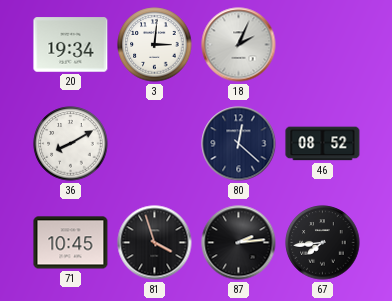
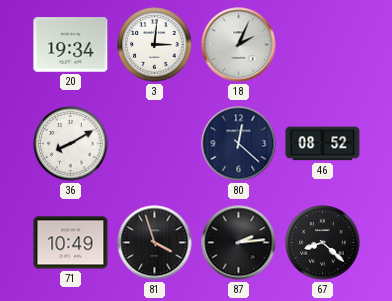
71: 10:45 -> 10:49
67: 7:44 -> 8:22
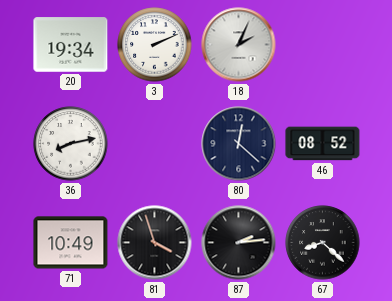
3: 3:01 -> 2:11
36: 8:10 -> 8:13
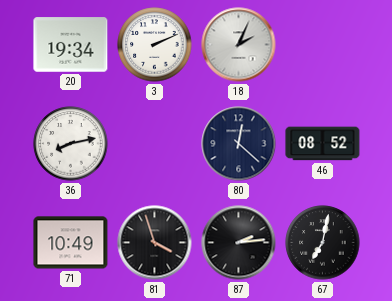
67: 8:22 -> 7:02
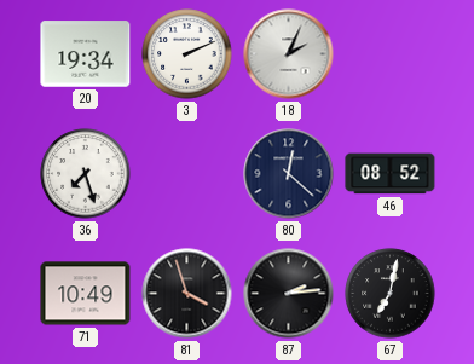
36: 8:13 -> 7:27
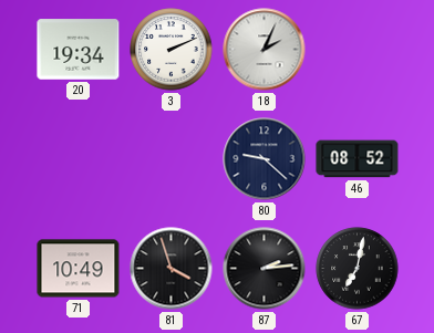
36: 7:27 -> none
80: 12:22 -> 9:22
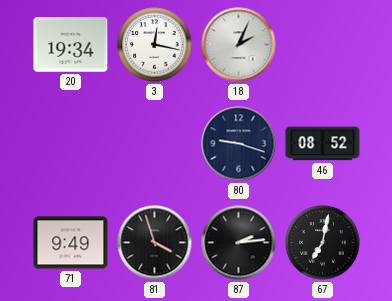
3: 2:11 -> 12:17
80: 9:22 -> 9:18
71: 10:49 -> 9:49
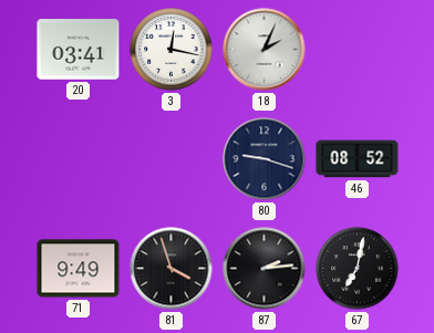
20: 19:34 -> 03:41
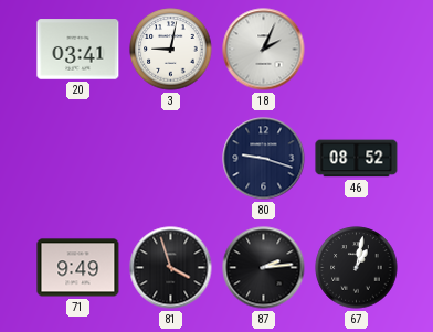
3: 12:17 -> 9:02
67: 7:02 -> 1:02
